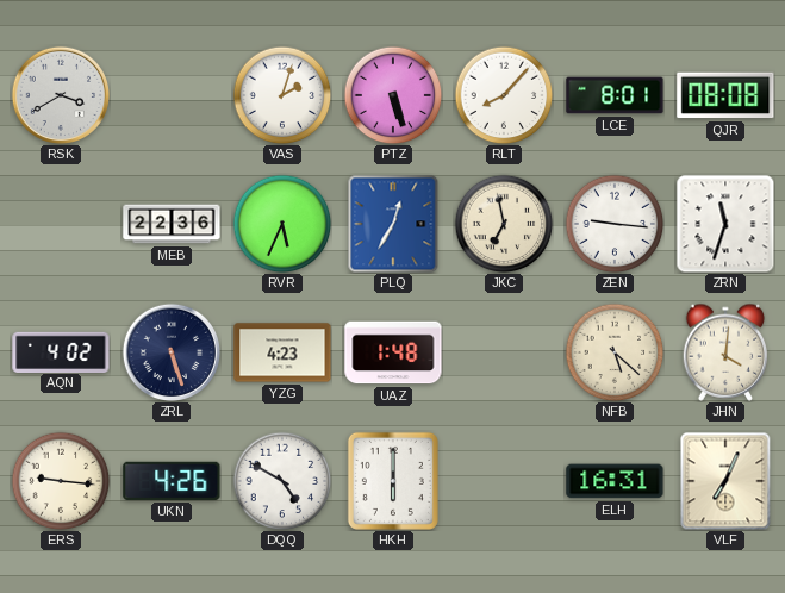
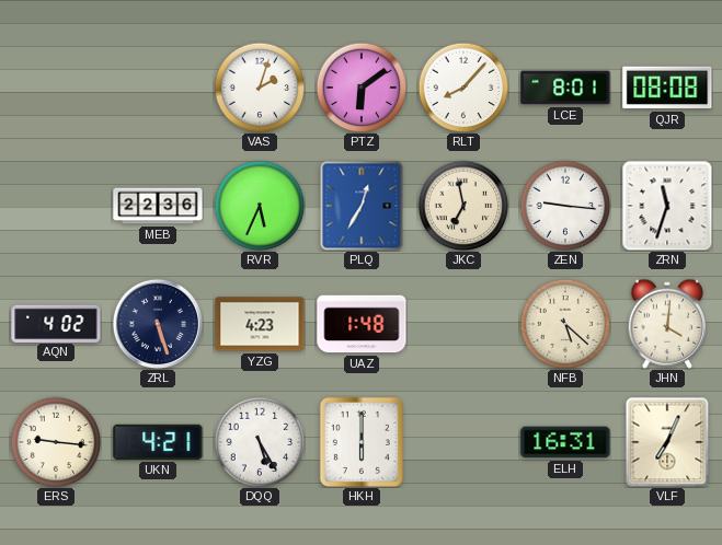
RSK: 3:40 -> none
PTZ: 5:27 -> 6:09
UKN: 4:26 -> 4:21
DQQ: 4:50 -> 5:25
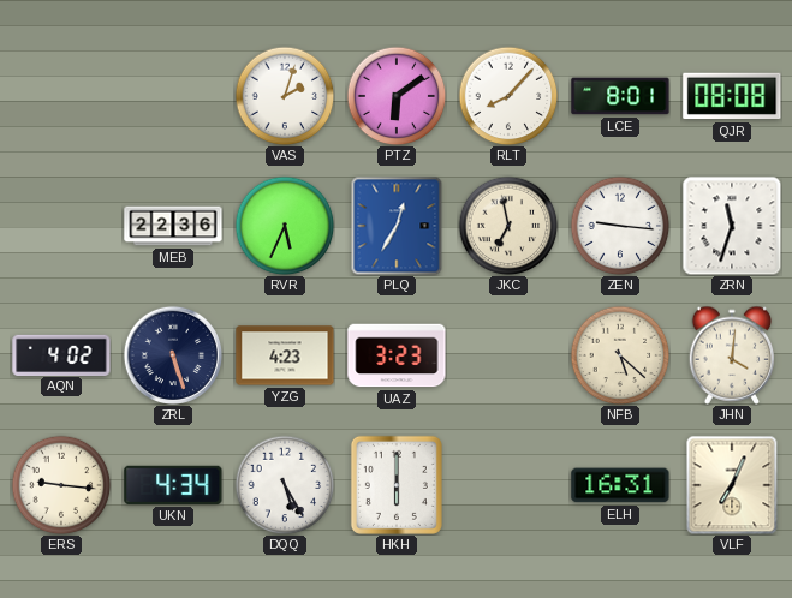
UAZ: 1:48 -> 3:23
UKN: 4:21 -> 4:34
